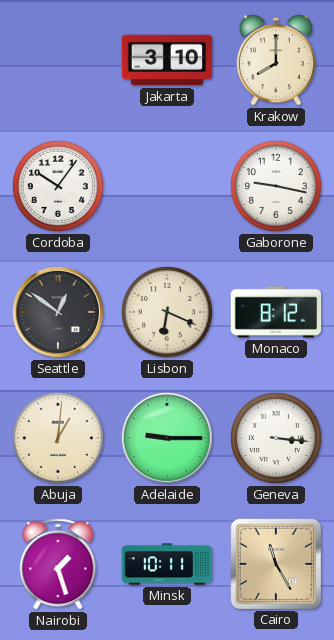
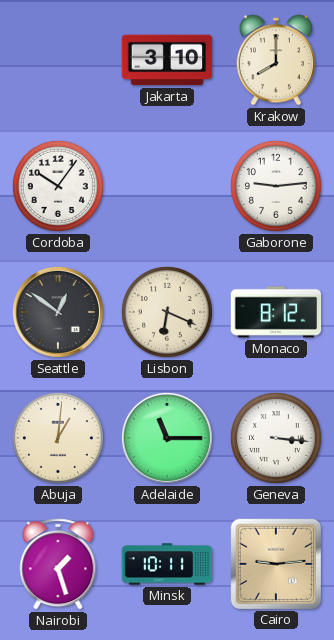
Gaborone: 9:17 -> 9:14
Adelaide: 9:15 -> 11:15
Cairo: 11:25 -> 9:14
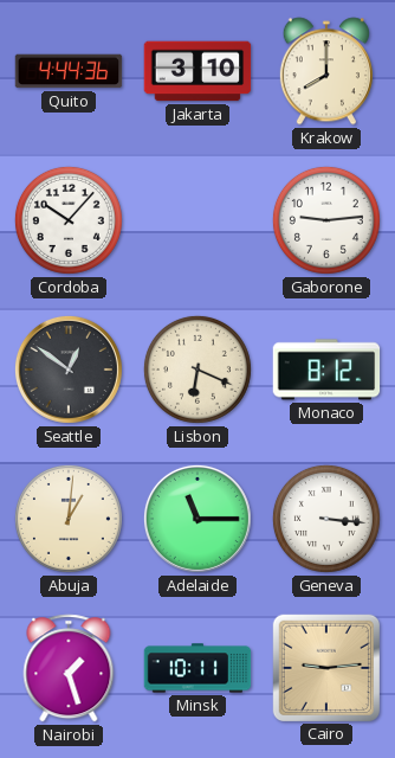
Quito: none -> 4:44
Cordoba: 10:06 -> 10:07
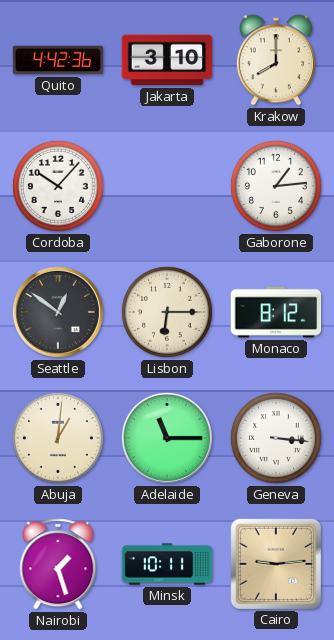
Quito: 4:44 -> 4:42
Gaborone: 9:14 -> 1:14
Lisbon: 6:19 -> 6:15
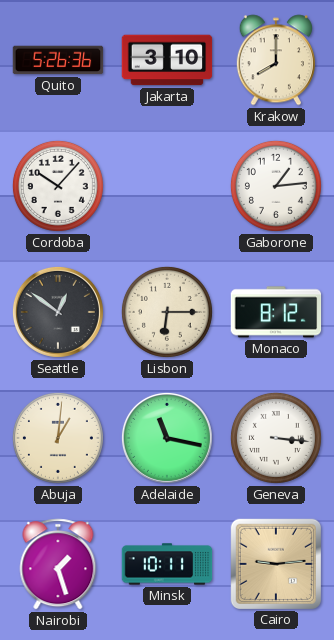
Quito: 4:42 -> 5:26
Adelaide: 11:15 -> 11:17
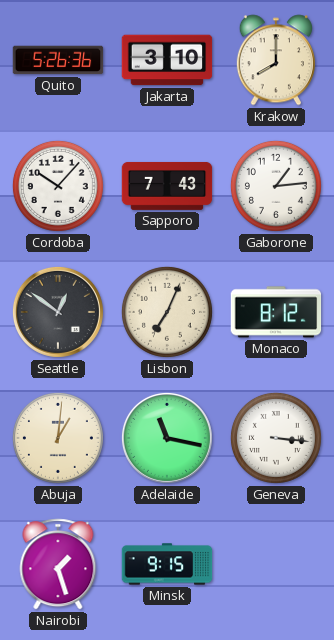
Sapporo: none -> 7:43
Lisbon: 6:15 -> 7:04
Minsk: 10:11 -> 9:15
Cairo: 9:14 -> none
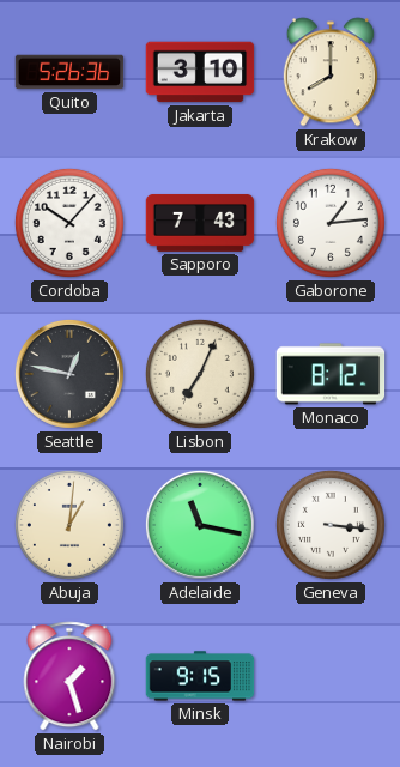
Seattle: 12:51 -> 12:47
